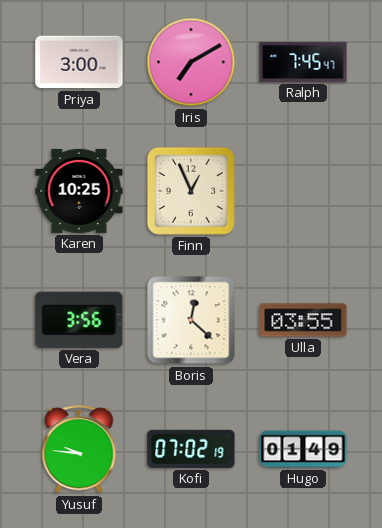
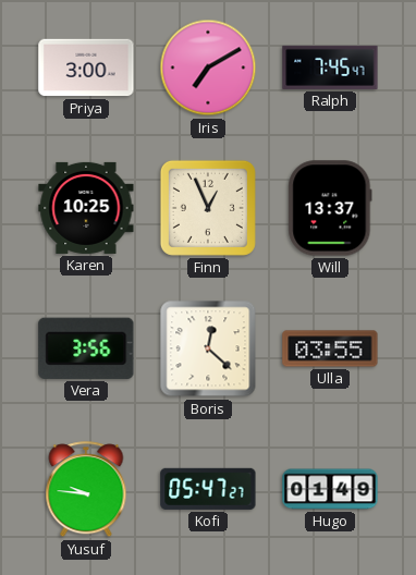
Will: none -> 13:37
Kofi: 07:02 -> 05:47
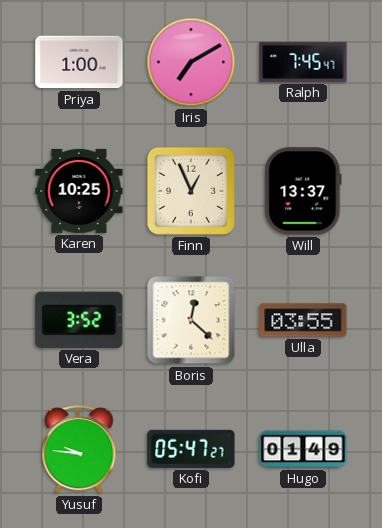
Priya: 3:00 -> 1:00
Vera: 3:56 -> 3:52
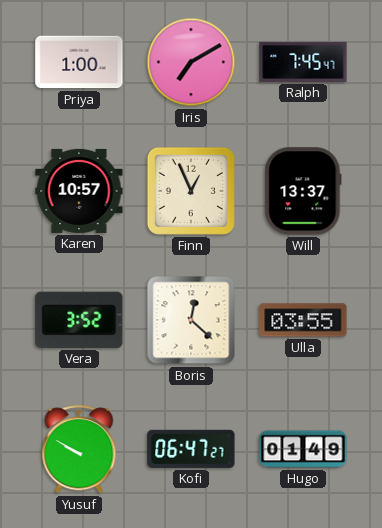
Karen: 10:25 -> 10:57
Yusuf: 9:46 -> 9:50
Kofi: 05:47 -> 06:47
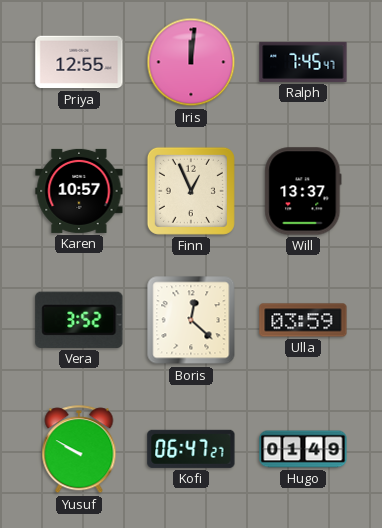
Priya: 1:00 -> 12:55
Iris: 7:10 -> 12:01
Ulla: 03:55 -> 03:59
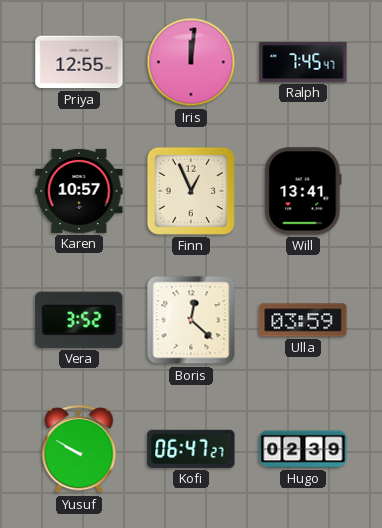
Will: 13:37 -> 13:41
Hugo: 01:49 -> 02:39
